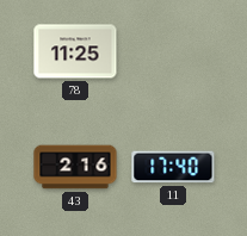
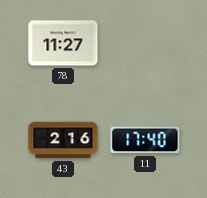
78: 11:25 -> 11:27
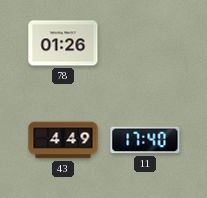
78: 11:27 -> 01:26
43: 2:16 -> 4:49
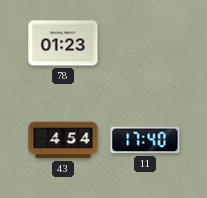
78: 01:26 -> 01:23
43: 4:49 -> 4:54
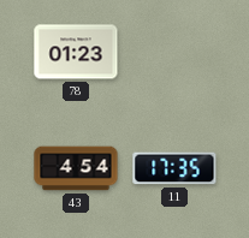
11: 17:40 -> 17:35
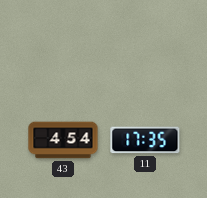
78: 01:23 -> none
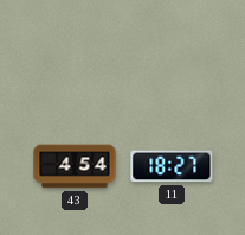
11: 17:35 -> 18:27
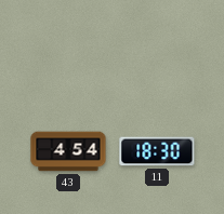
11: 18:27 -> 18:30
